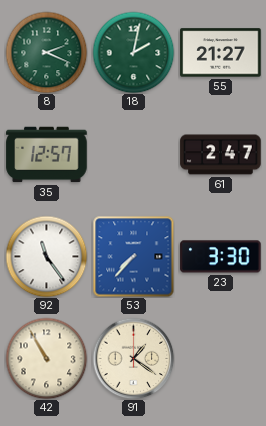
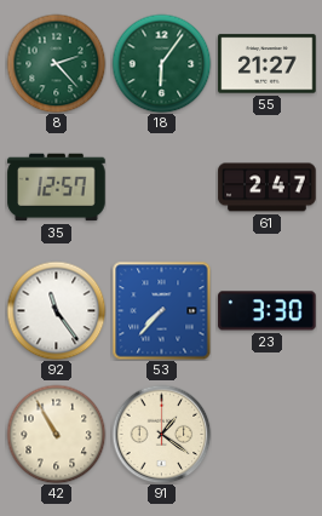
8: 2:19 -> 2:23
18: 2:02 -> 6:06
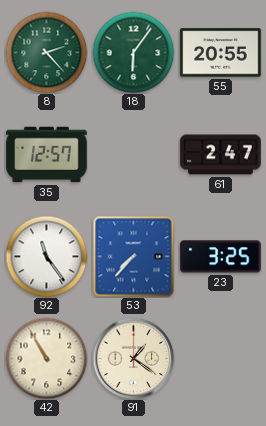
55: 21:27 -> 20:55
23: 3:30 -> 3:25
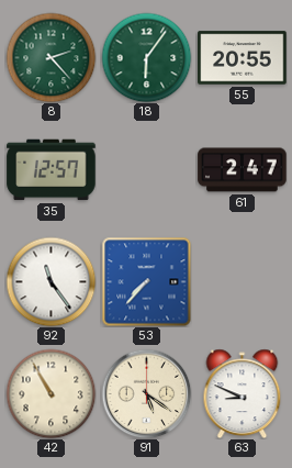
23: 3:25 -> none
91: 1:21 -> 5:21
63: none -> 8:49
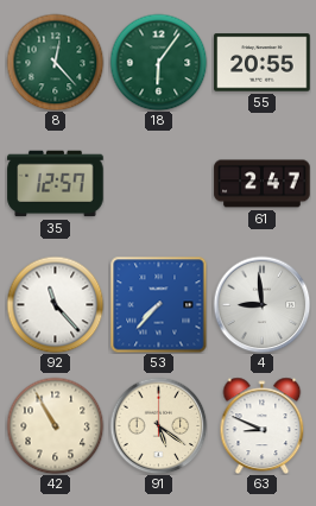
8: 2:23 -> 12:23
92: 11:24 -> 11:23
4: none -> 8:59
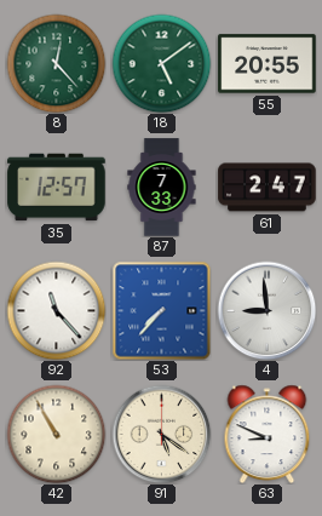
18: 6:06 -> 5:09
87: none -> 7:33
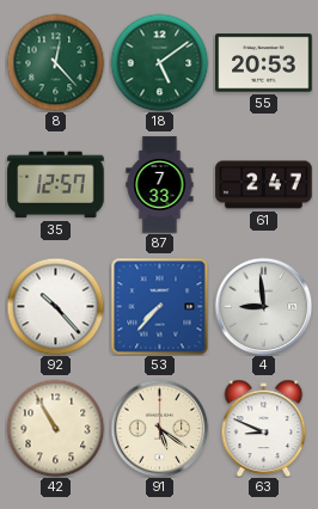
55: 20:55 -> 20:53
92: 11:23 -> 10:23
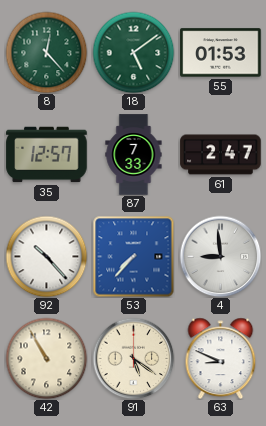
55: 20:53 -> 01:53
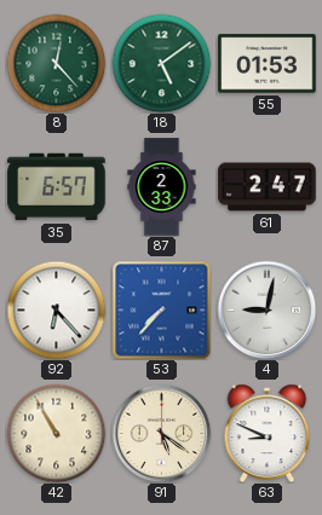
35: 12:57 -> 6:57
87: 7:33 -> 2:33
92: 10:23 -> 6:23
4: 8:59 -> 9:02
